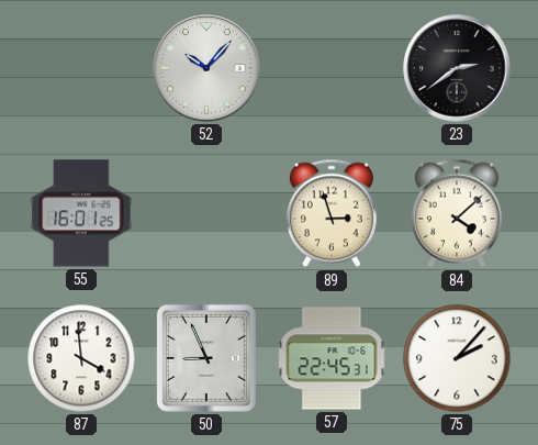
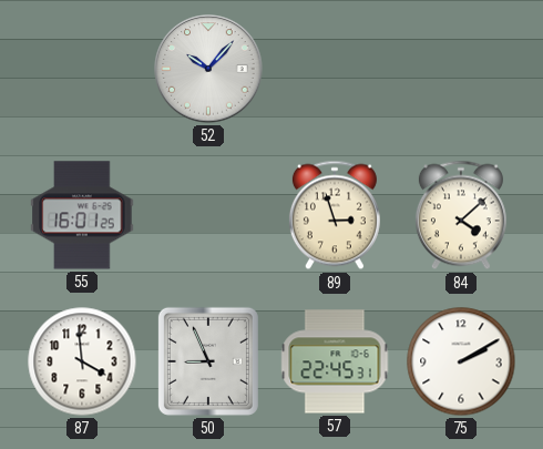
23: 2:39 -> none
75: 2:07 -> 2:10
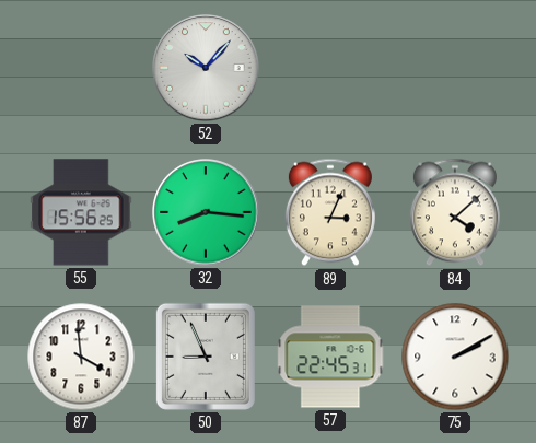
55: 16:01 -> 15:56
32: none -> 8:16
89: 2:57 -> 3:04
